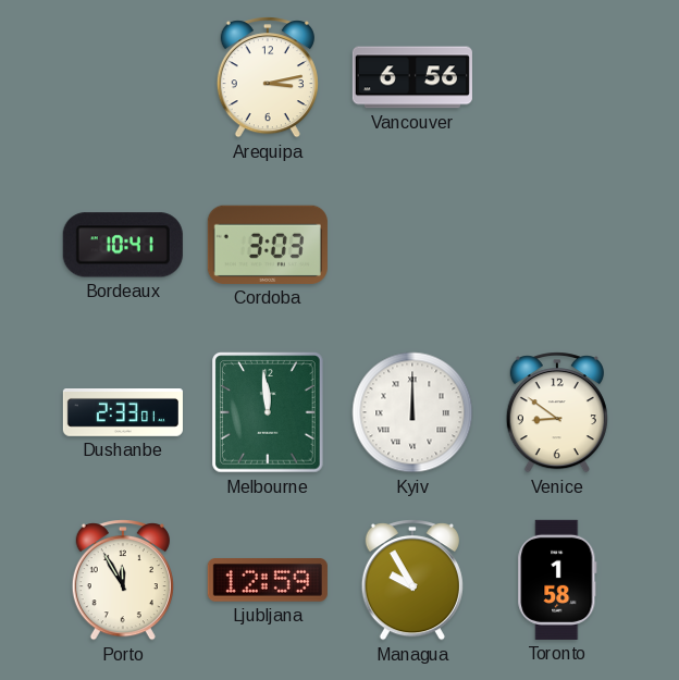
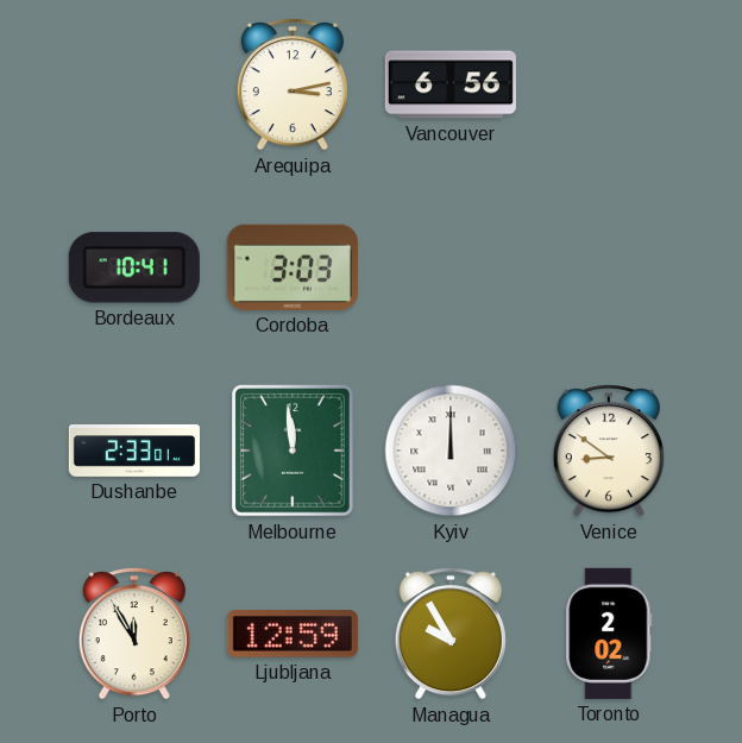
Toronto: 1:58 -> 2:02
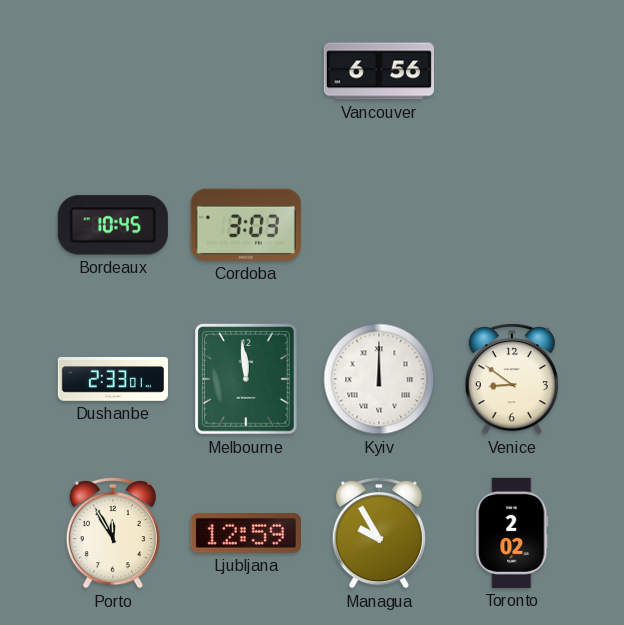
Arequipa: 3:13 -> none
Bordeaux: 10:41 -> 10:45
